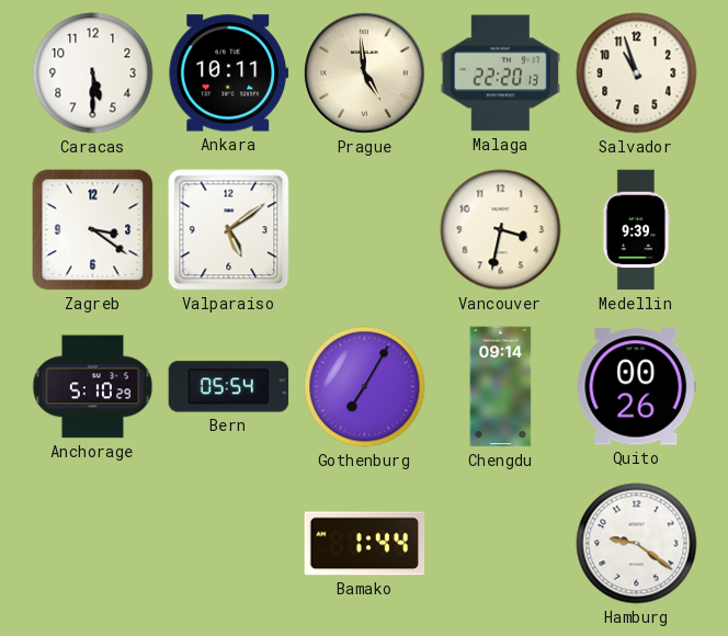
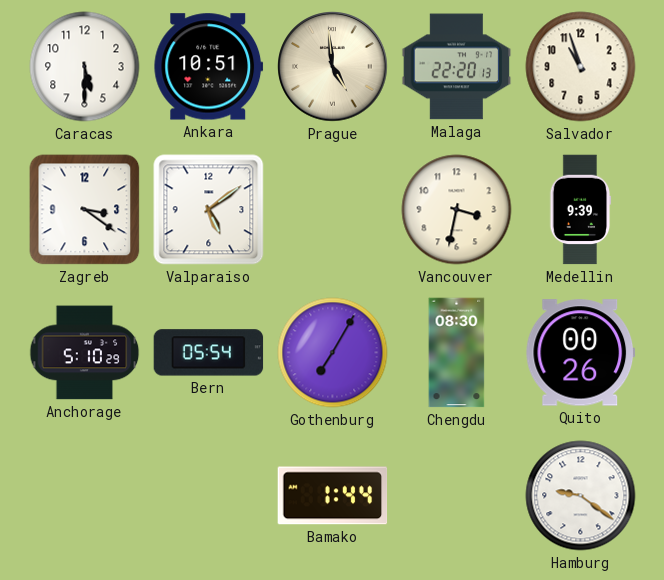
Ankara: 10:11 -> 10:51
Chengdu: 09:14 -> 08:30
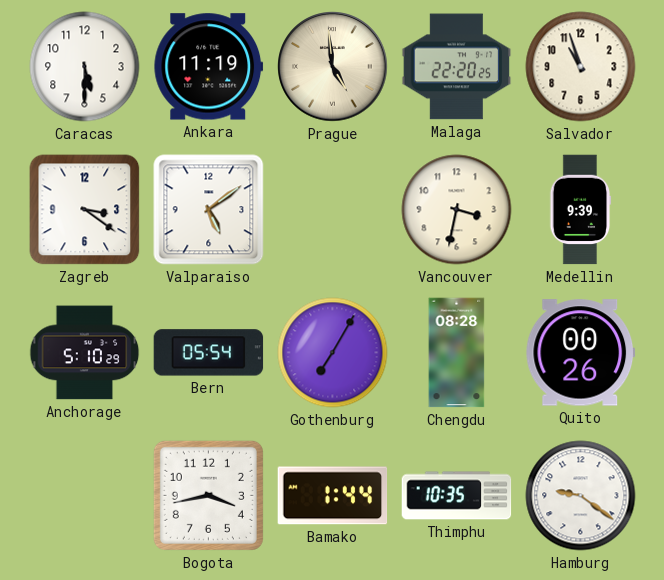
Ankara: 10:51 -> 11:19
Malaga: 22:20:13 -> 22:20:25
Chengdu: 08:30 -> 08:28
Bogota: none -> 3:43
Thimphu: none -> 10:35
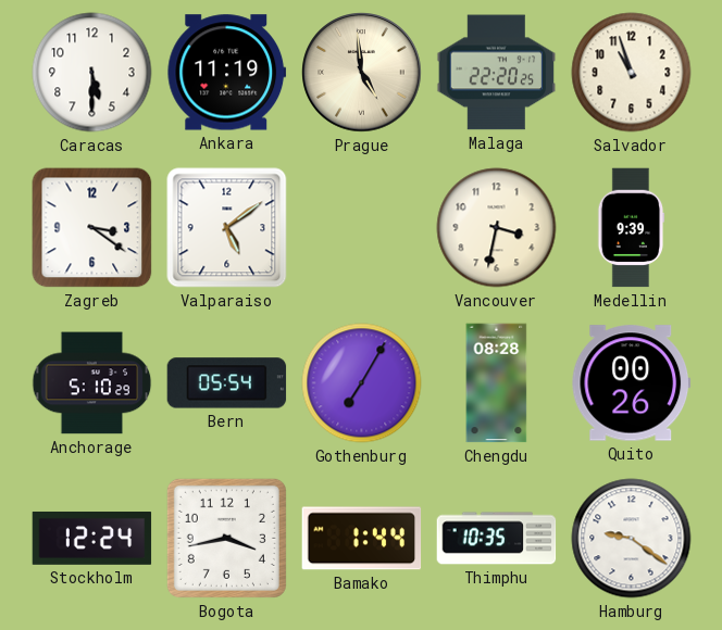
Stockholm: none -> 12:24
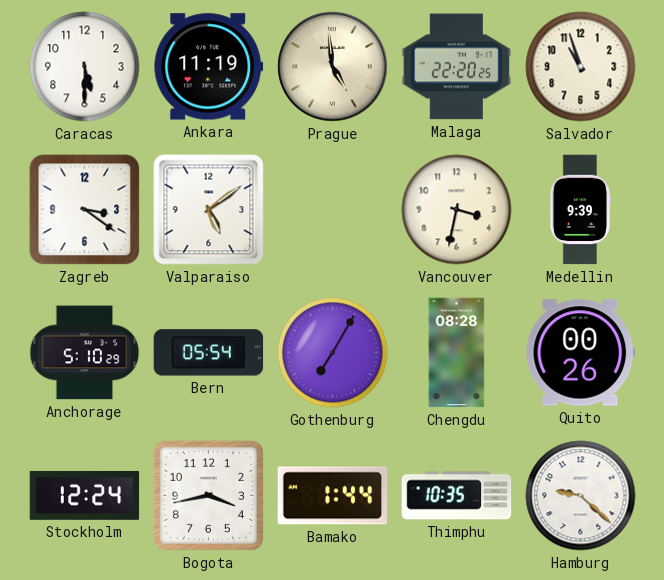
Hamburg: 9:21 -> 9:22
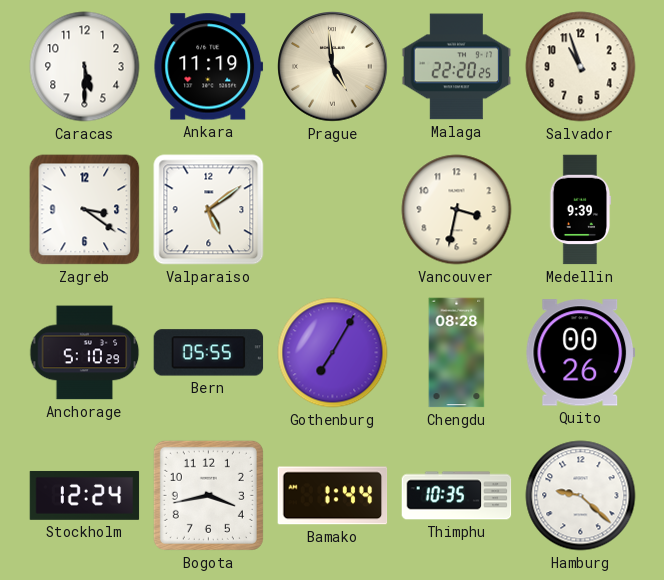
Bern: 05:54 -> 05:55
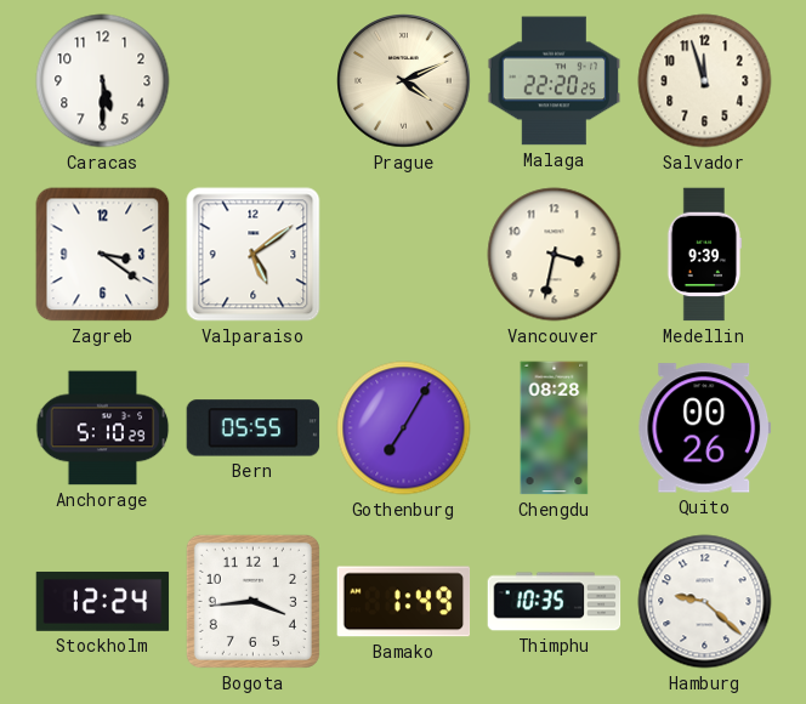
Ankara: 11:19 -> none
Prague: 4:59 -> 4:11
Salvador: 10:57 -> 11:57
Bogota: 3:43 -> 3:44
Bamako: 1:44 -> 1:49
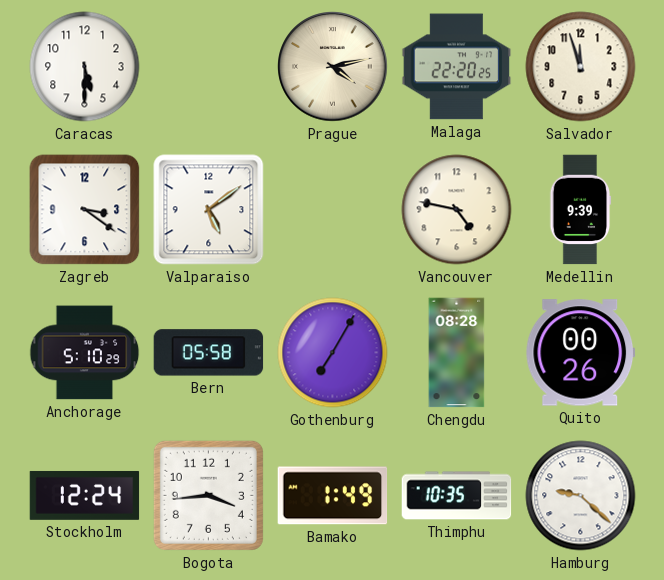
Prague: 4:11 -> 4:13
Vancouver: 3:32 -> 4:47
Bern: 05:55 -> 05:58
